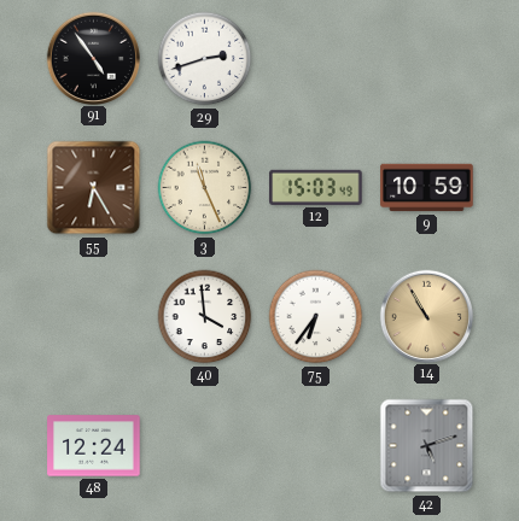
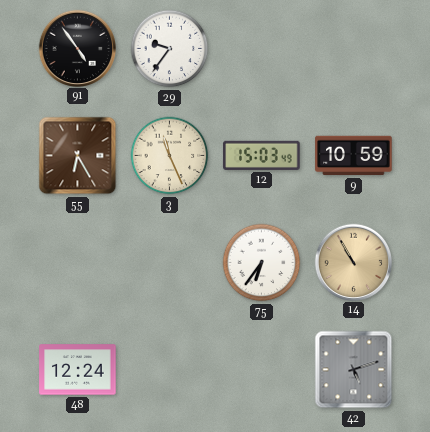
29: 2:42 -> 9:36
40: 3:59 -> none
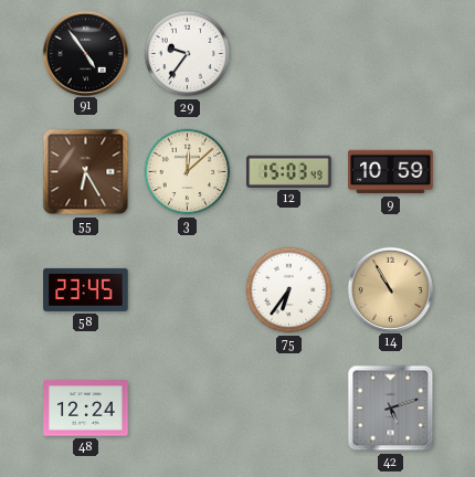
3: 11:26 -> 12:08
58: none -> 23:45
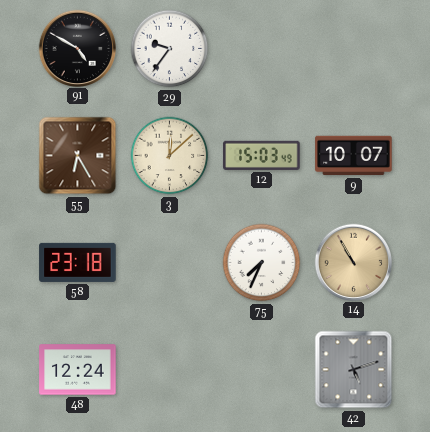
91: 4:54 -> 4:50
9: 10:59 -> 10:07
58: 23:45 -> 23:18
75: 6:36 -> 7:34
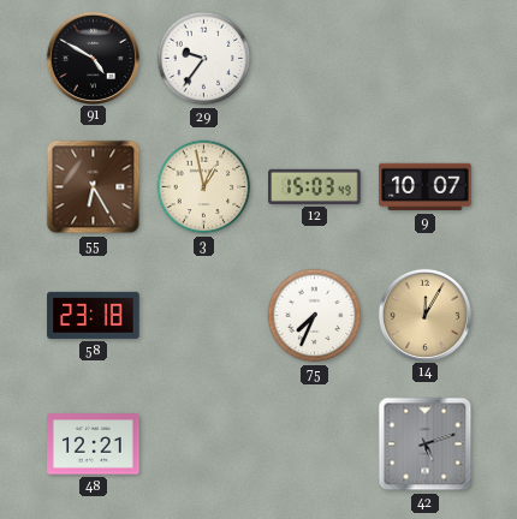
3: 12:08 -> 12:58
14: 10:55 -> 12:05
48: 12:24 -> 12:21
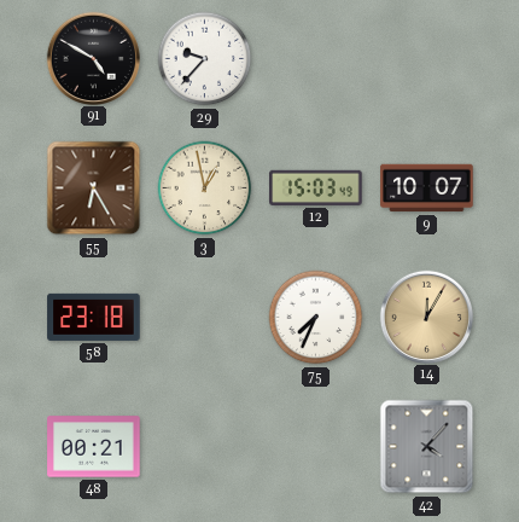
29: 9:36 -> 9:37
48: 12:21 -> 00:21
42: 5:12 -> 4:07
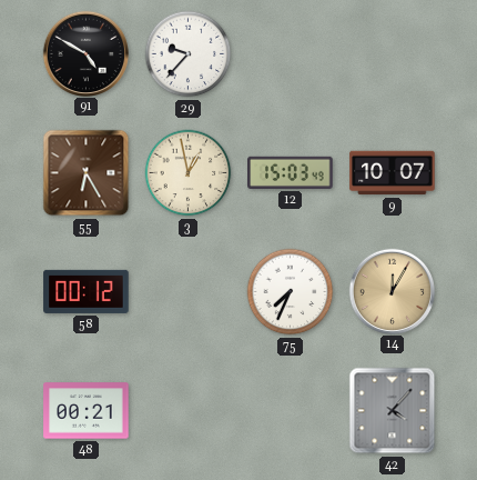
58: 23:18 -> 00:12
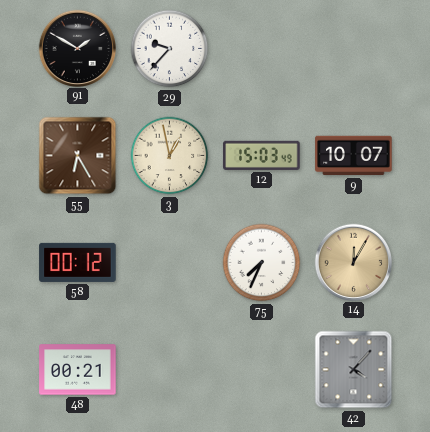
91: 4:50 -> 1:50
